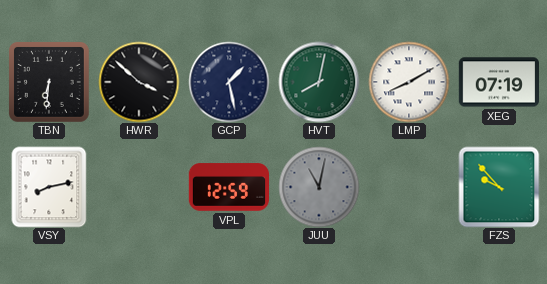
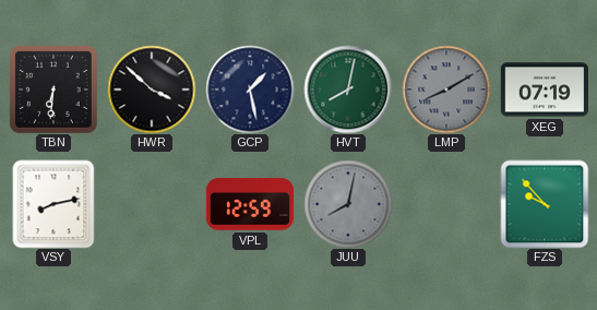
LMP dial: white -> grey
JUU: 11:02 -> 8:02
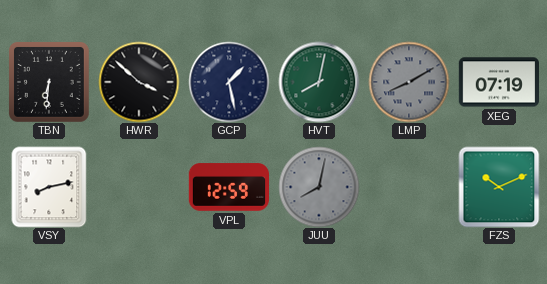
FZS: 9:53 -> 10:11
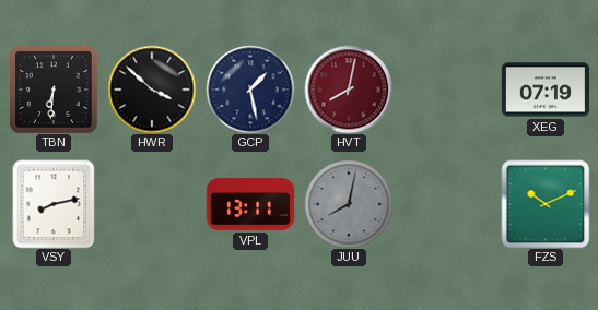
HVT dial: green -> burgundy
LMP: 8:10 -> none
VPL: 12:59 -> 13:11
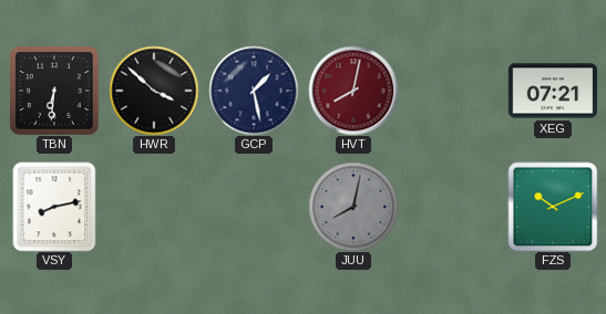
XEG: 07:19 -> 07:21
VPL: 13:11 -> none
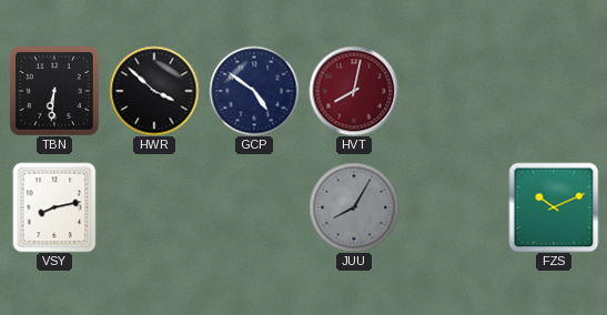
GCP: 1:28 -> 4:51
XEG: 07:21 -> none
JUU: 8:02 -> 8:05
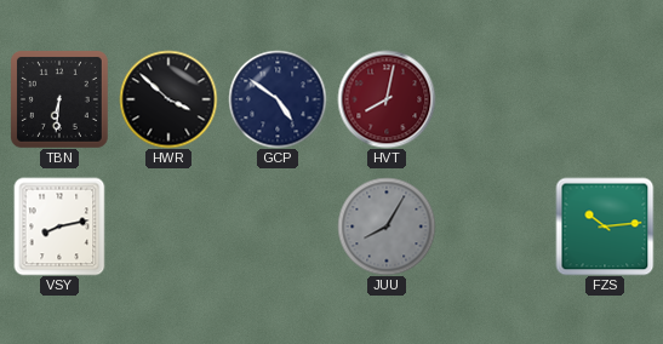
FZS: 10:11 -> 10:14
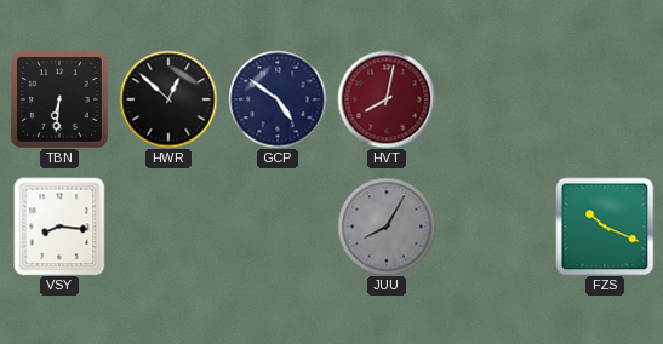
HWR: 3:52 -> 12:52
VSY: 8:13 -> 8:16
FZS: 10:14 -> 10:19
